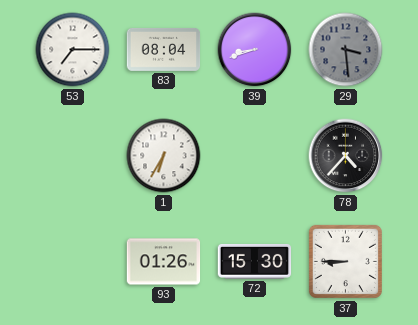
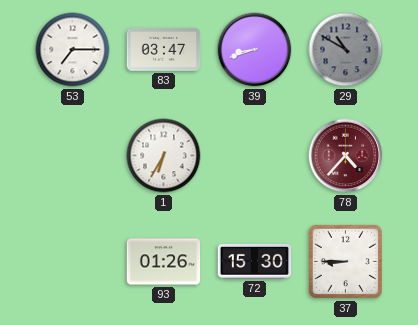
83: 08:04 -> 03:47
29: 3:29 -> 10:50
78 dial: black -> burgundy
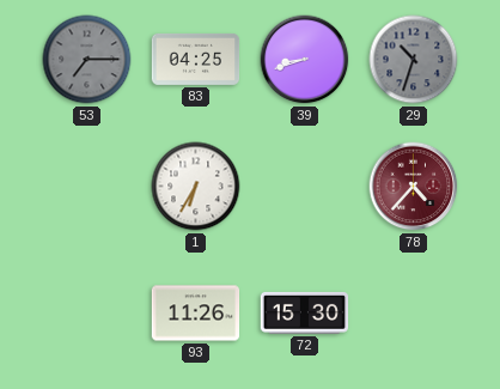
53 dial: white -> grey
83: 03:47 -> 04:25
29: 10:50 -> 10:33
93: 01:26 -> 11:26
37: 8:45 -> none
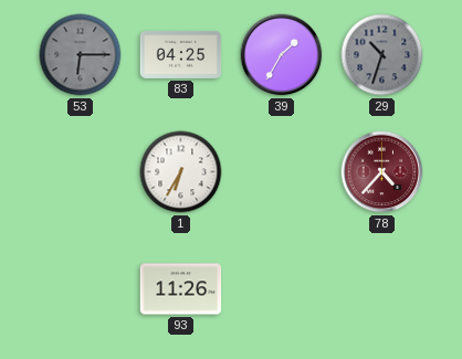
53: 7:15 -> 6:15
39: 8:42 -> 1:35
72: 15:30 -> none
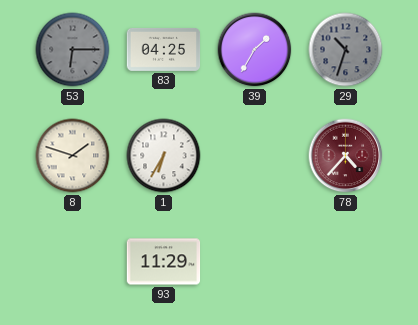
8: none -> 1:48
93: 11:26 -> 11:29
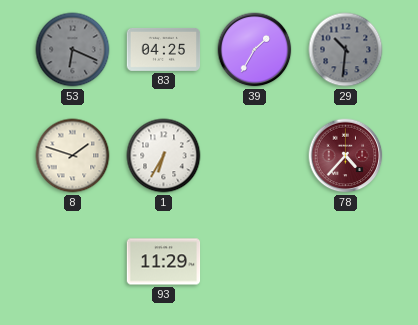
53: 6:15 -> 6:19
29: 10:33 -> 10:31
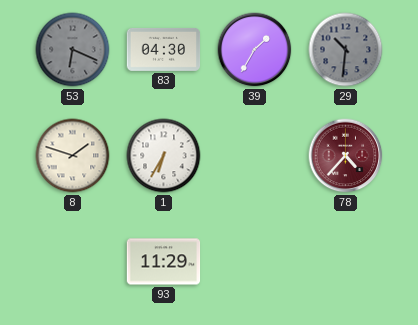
83: 04:25 -> 04:30
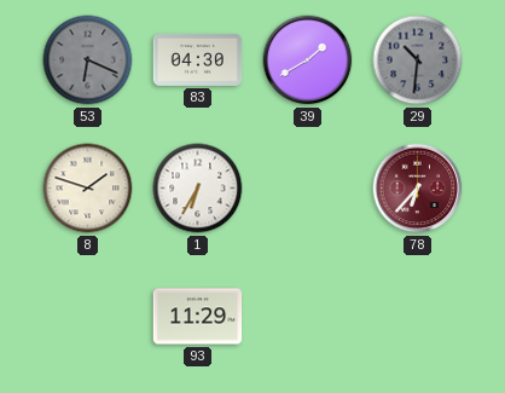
39: 1:35 -> 1:40
78: 4:37 -> 6:37
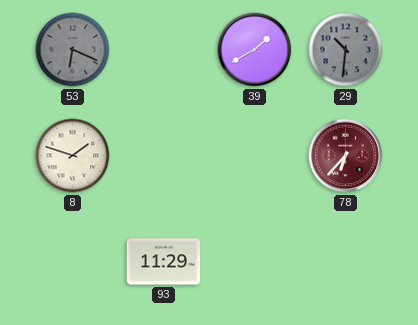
83: 04:30 -> none
1: 6:35 -> none
